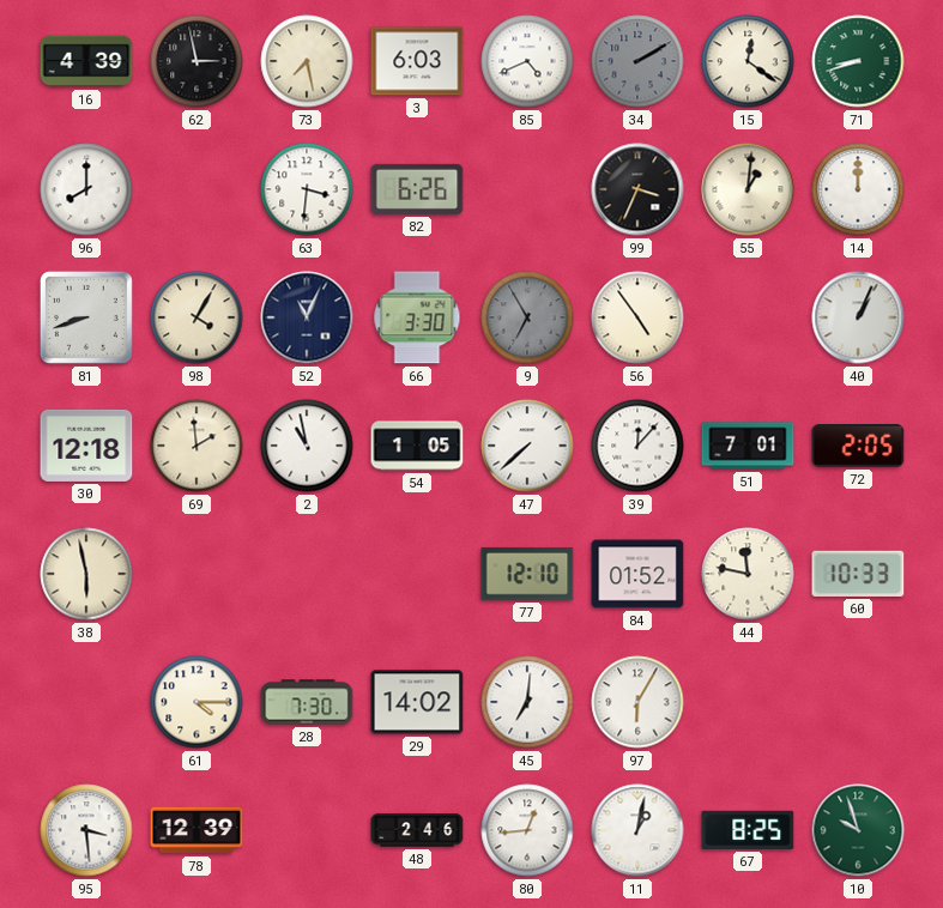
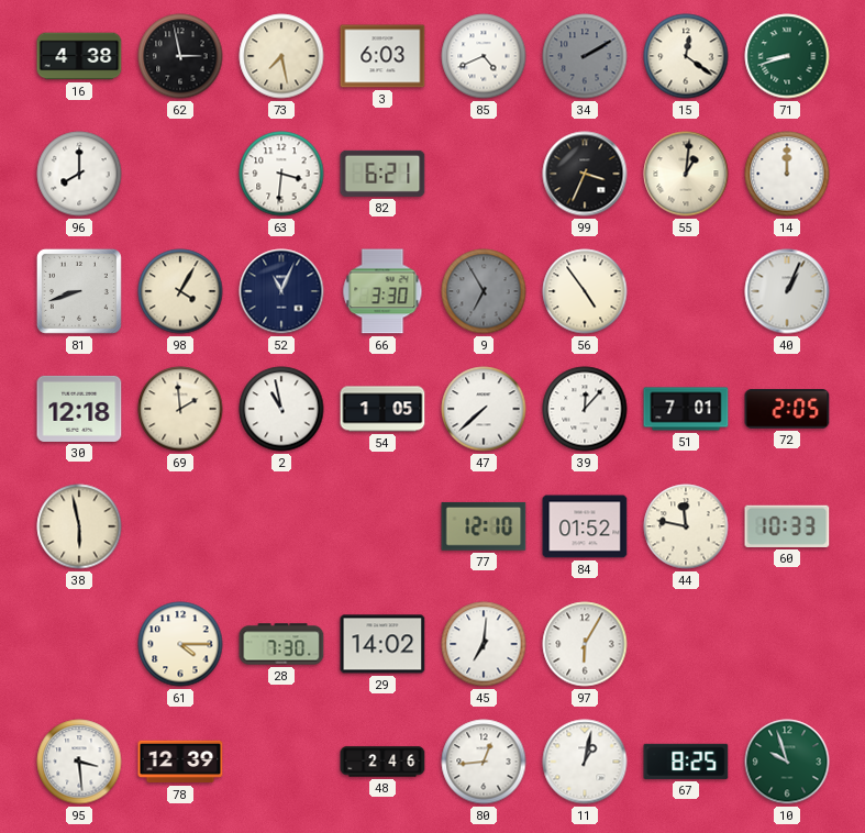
16: 4:39 -> 4:38
82: 6:26 -> 6:21
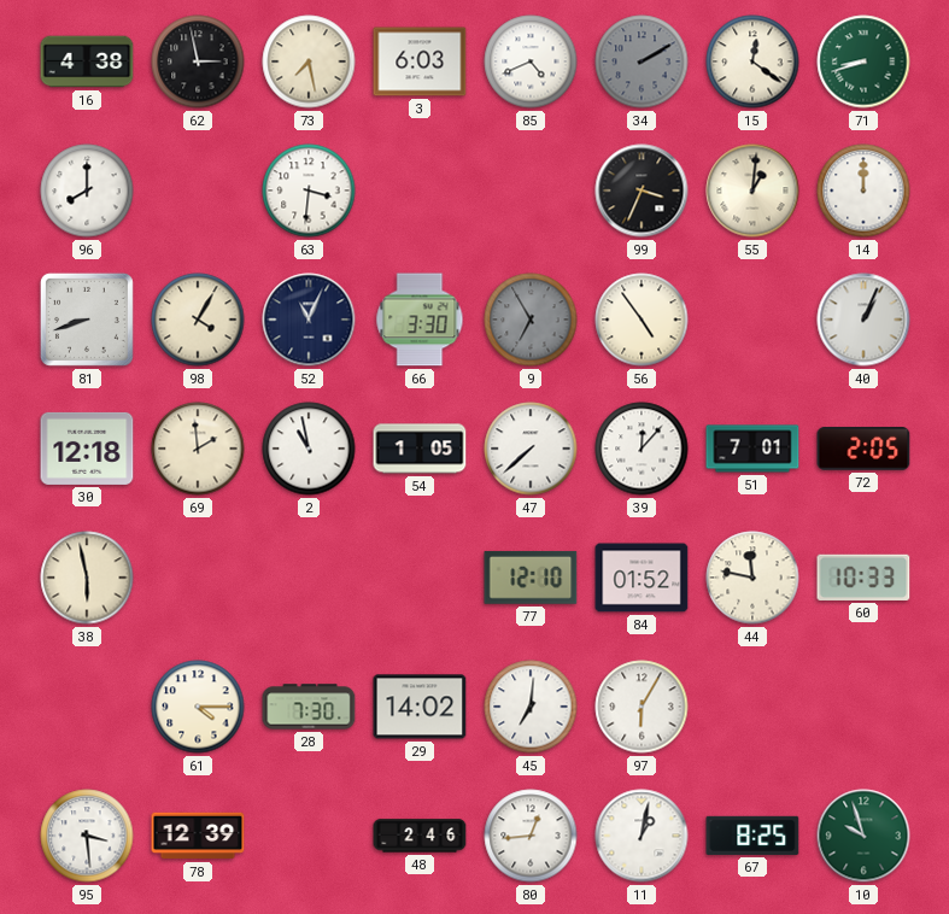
82: 6:21 -> none
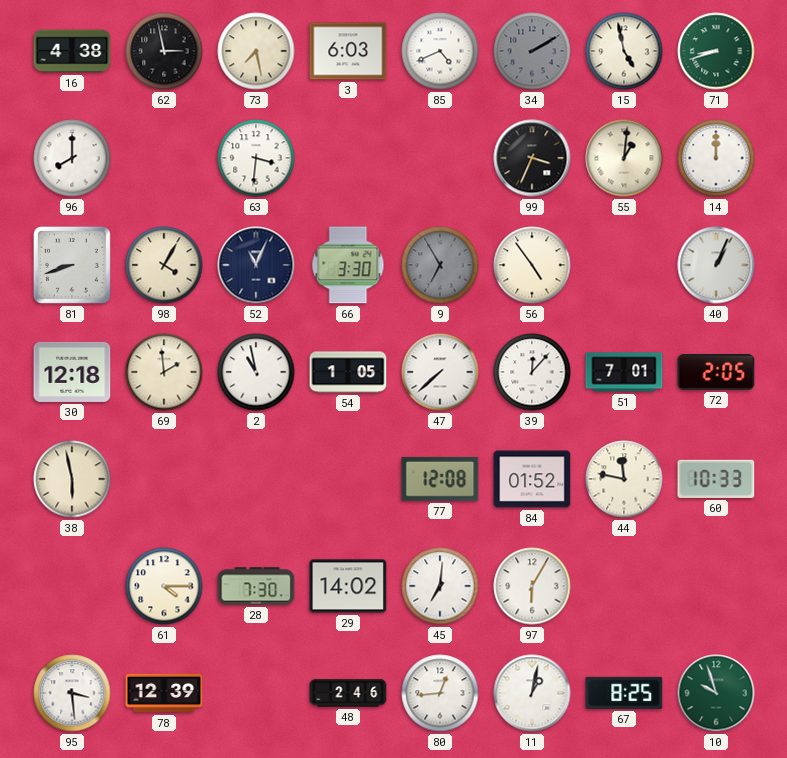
15: 12:21 -> 4:58
77: 12:10 -> 12:08
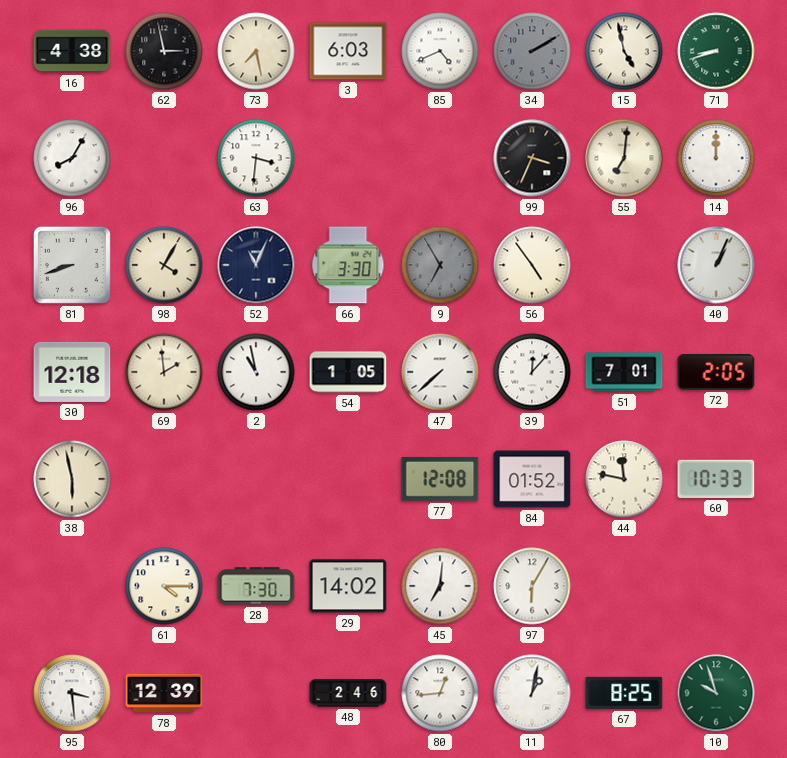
96: 8:00 -> 8:05
55: 1:01 -> 7:01
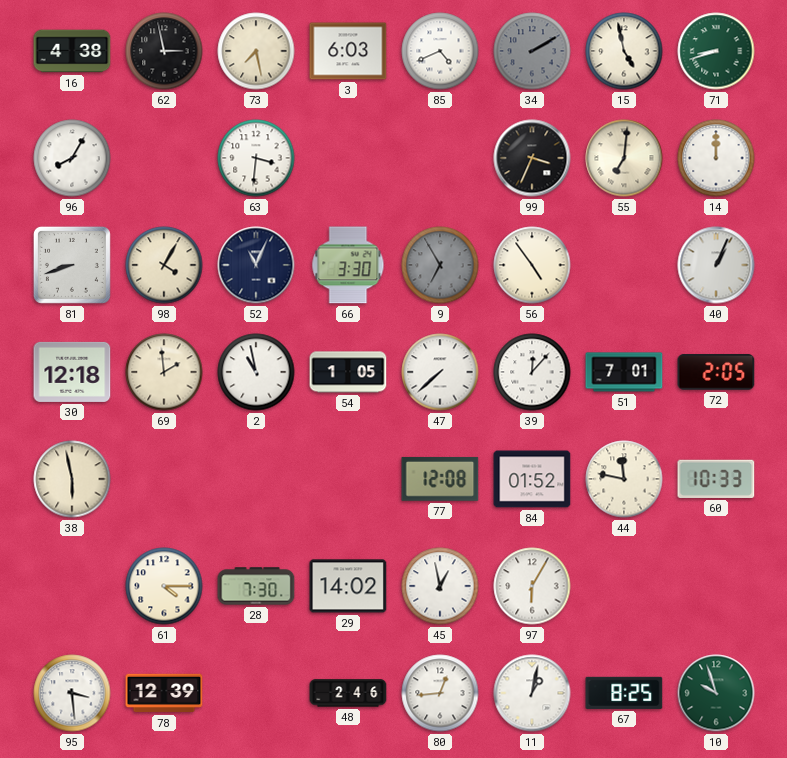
45: 7:01 -> 12:58
